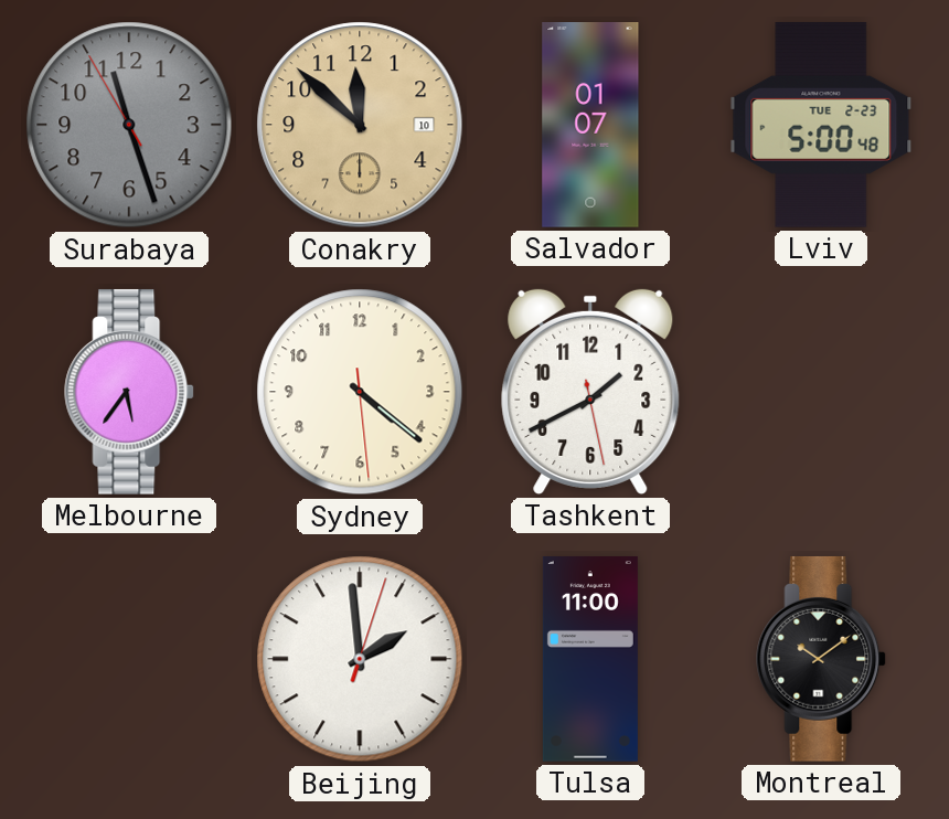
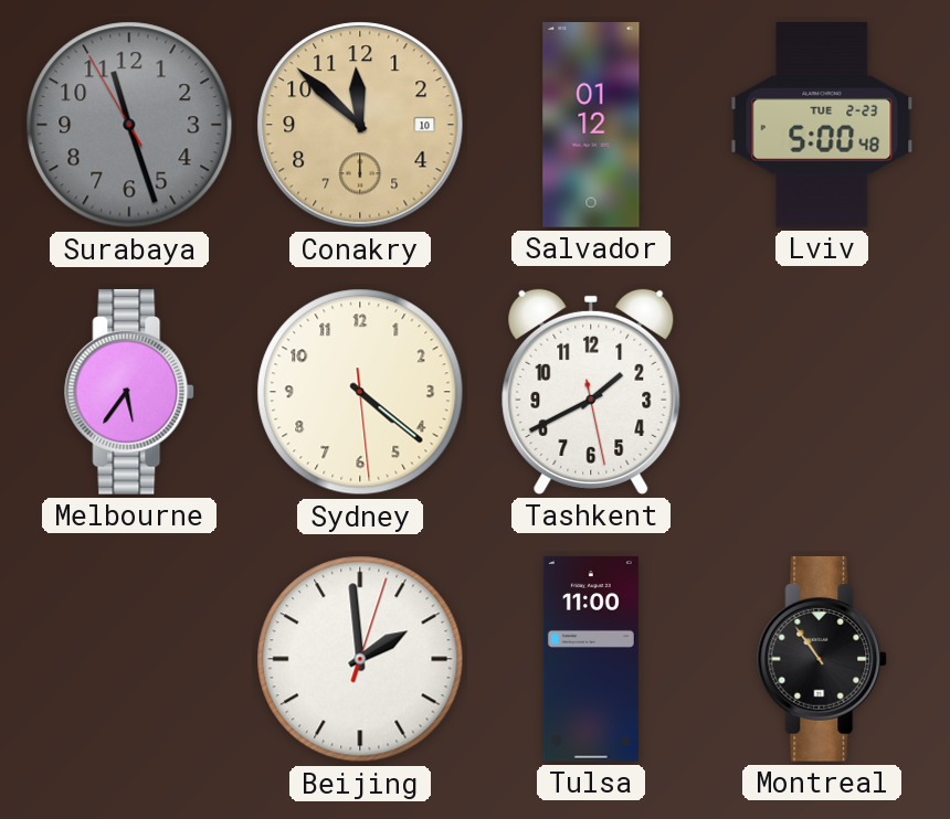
Salvador: 01:07 -> 01:12
Montreal: 10:09 -> 10:54
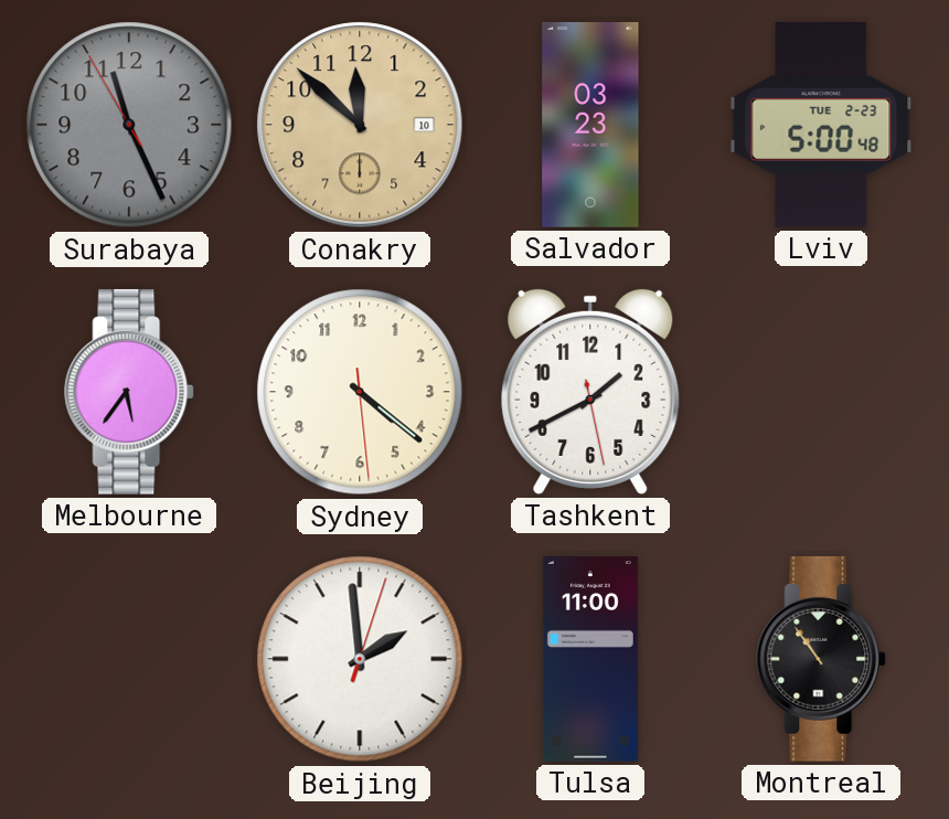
Surabaya: 11:26 -> 11:25
Salvador: 01:12 -> 03:23
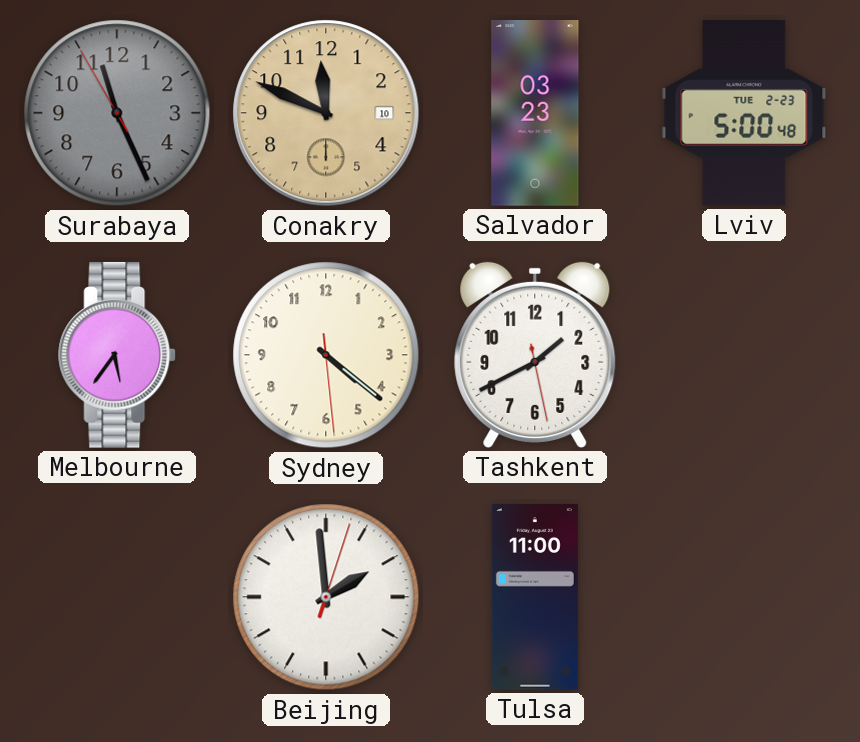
Conakry: 11:52 -> 11:49
Montreal: 10:54 -> none
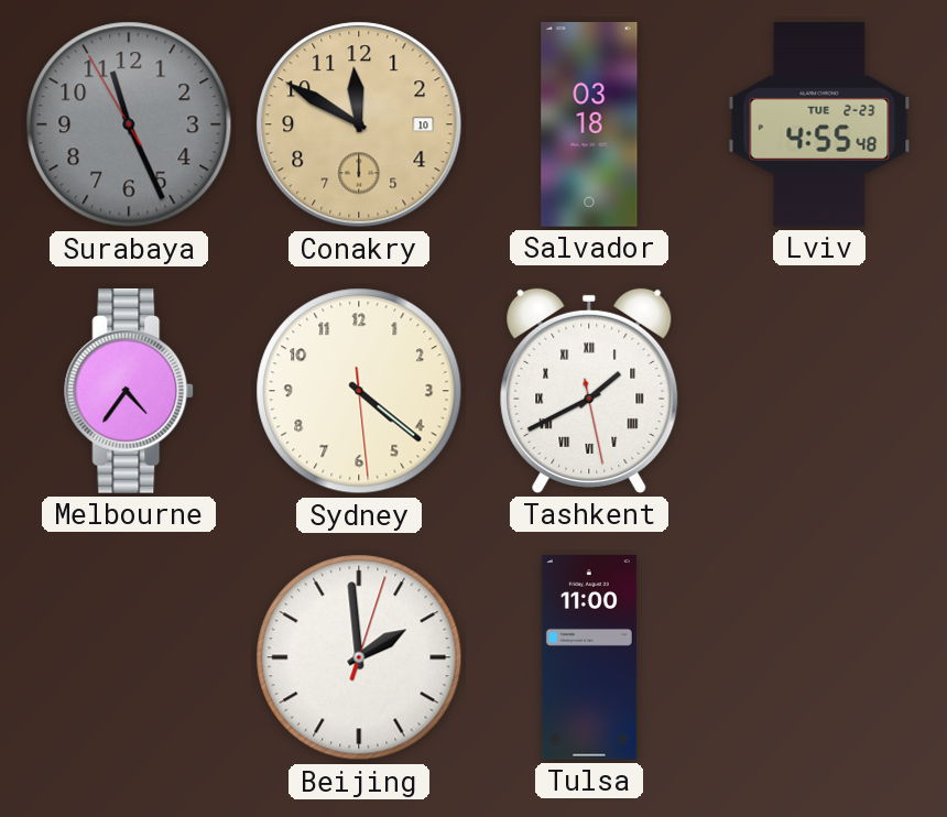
Conakry: 11:49 -> 11:50
Salvador: 03:23 -> 03:18
Lviv: 5:00 -> 4:55
Melbourne: 5:36 -> 4:36
Tashkent numerals: Arabic -> Roman
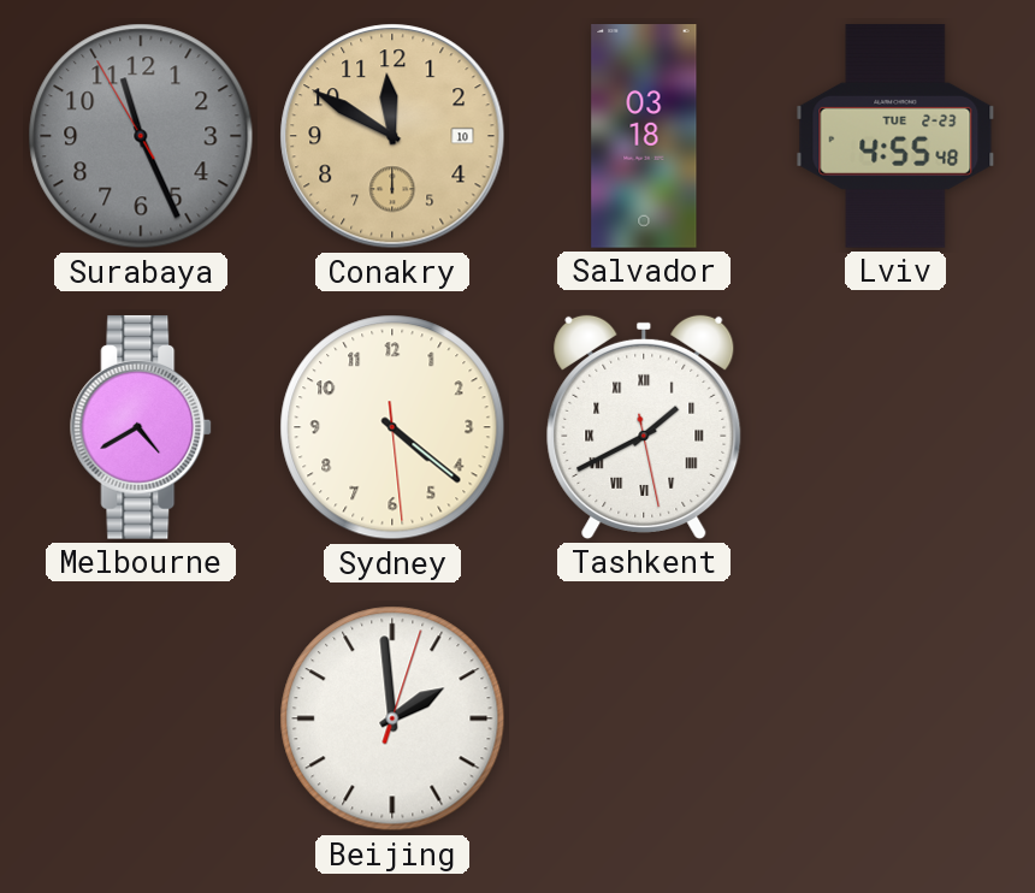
Melbourne: 4:36 -> 4:40
Tulsa: 11:00 -> none
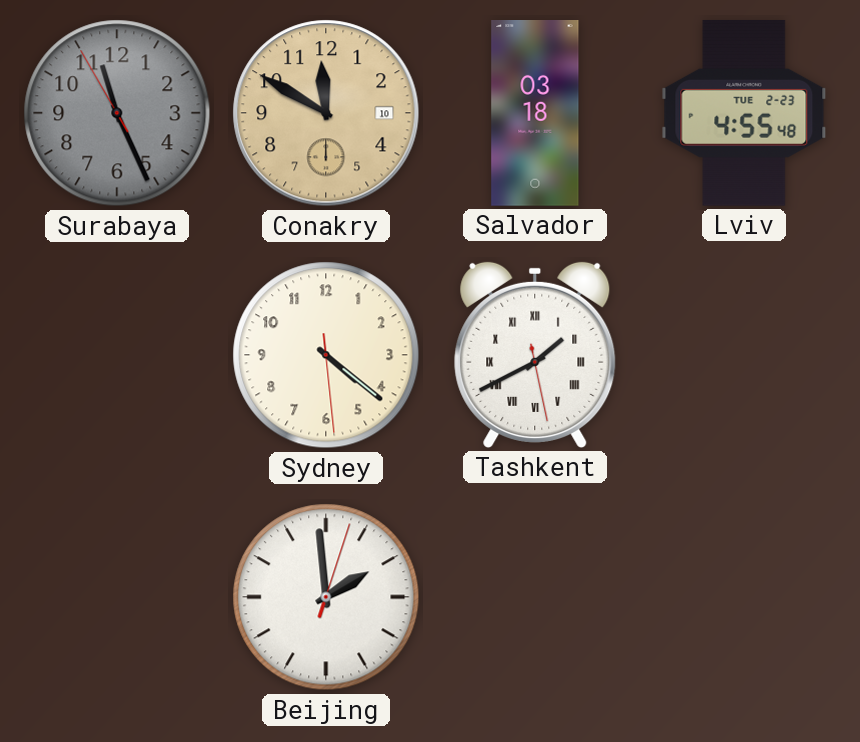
Melbourne: 4:40 -> none
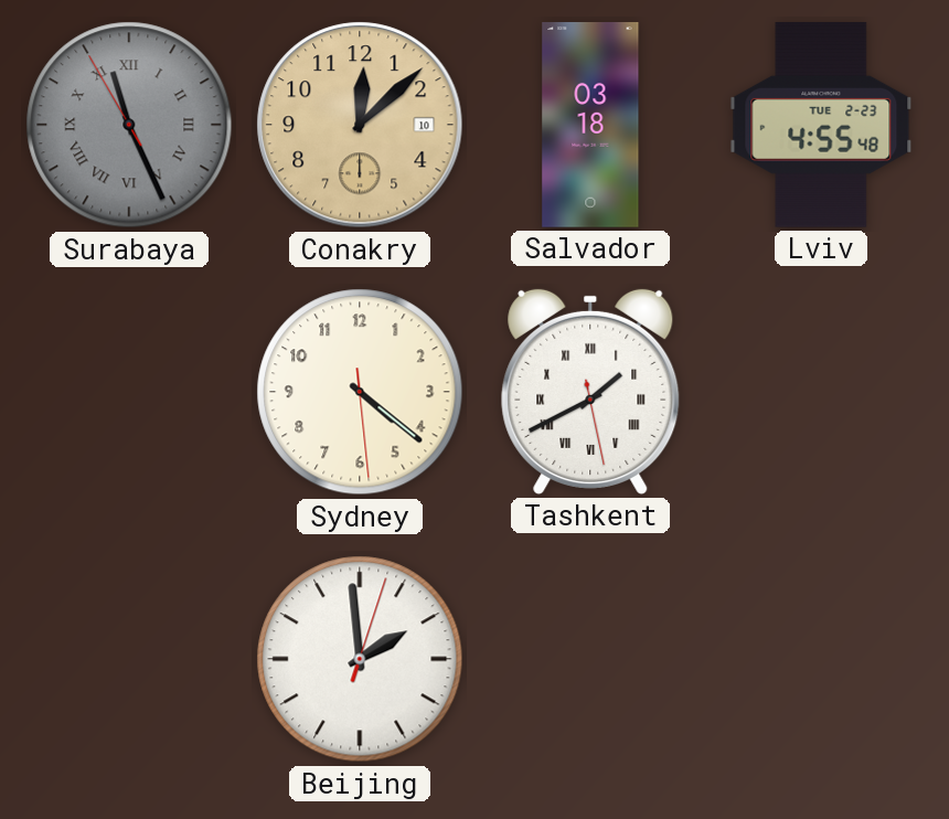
Surabaya numerals: Arabic -> Roman
Conakry: 11:50 -> 12:08
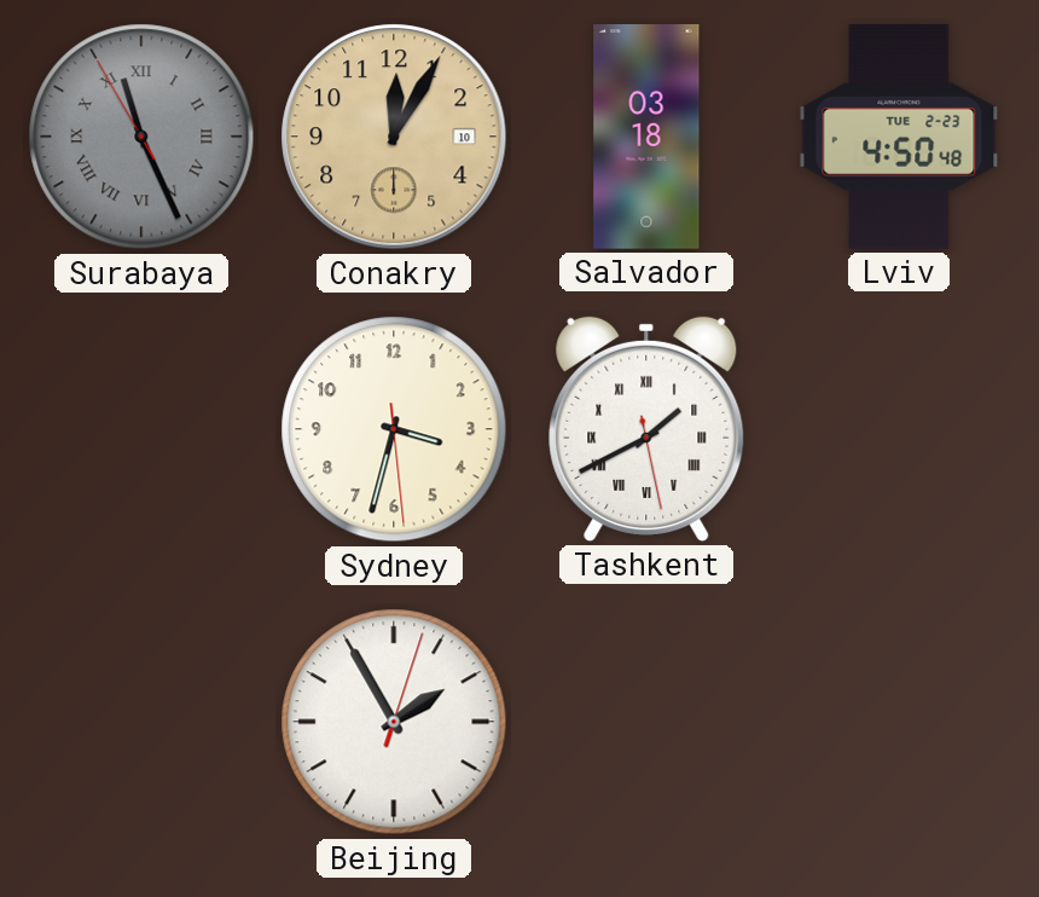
Conakry: 12:08 -> 12:05
Lviv: 4:55 -> 4:50
Sydney: 4:21 -> 3:32
Beijing: 1:59 -> 1:55
